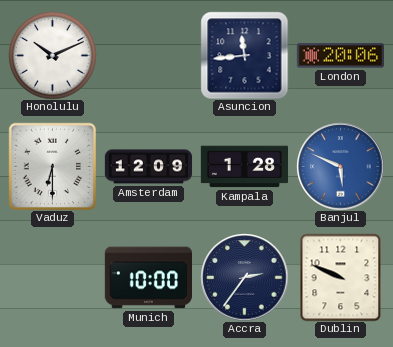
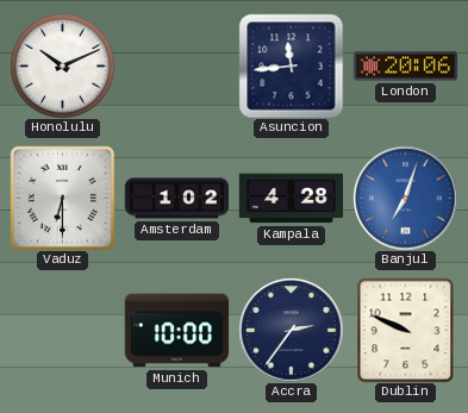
Amsterdam: 12:09 -> 1:02
Kampala: 1:28 -> 4:28
Banjul: 5:49 -> 7:03
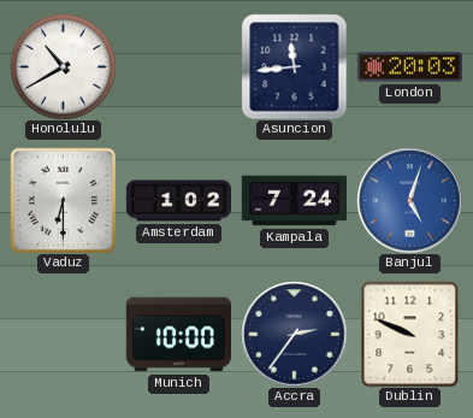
Honolulu: 10:11 -> 10:40
London: 20:06 -> 20:03
Kampala: 4:28 -> 7:24
Banjul: 7:03 -> 5:03
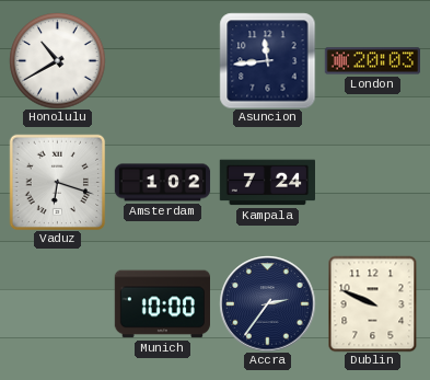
Vaduz: 6:30 -> 6:18
Banjul: 5:03 -> none
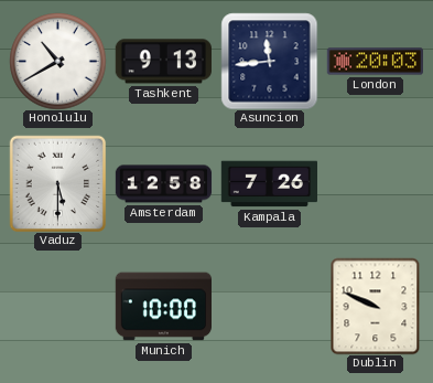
Tashkent: none -> 9:13
Vaduz: 6:18 -> 5:30
Amsterdam: 1:02 -> 12:58
Kampala: 7:24 -> 7:26
Accra: 2:36 -> none
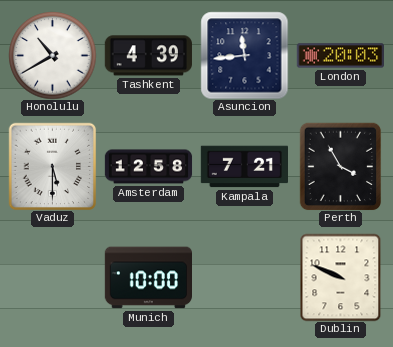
Tashkent: 9:13 -> 4:39
Kampala: 7:26 -> 7:21
Perth: none -> 3:55
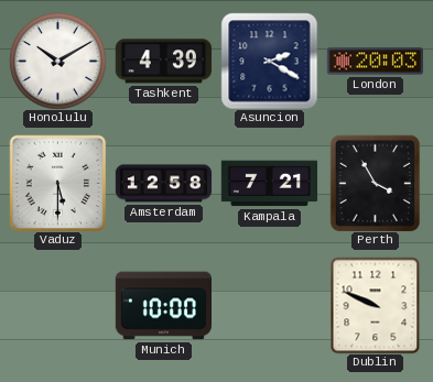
Honolulu: 10:40 -> 10:10
Asuncion: 11:44 -> 2:20
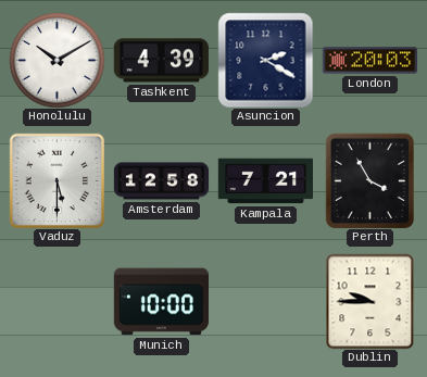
Dublin: 9:49 -> 9:45
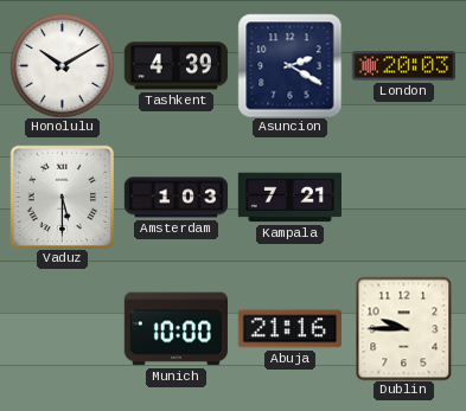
Amsterdam: 12:58 -> 1:03
Perth: 3:55 -> none
Abuja: none -> 21:16
